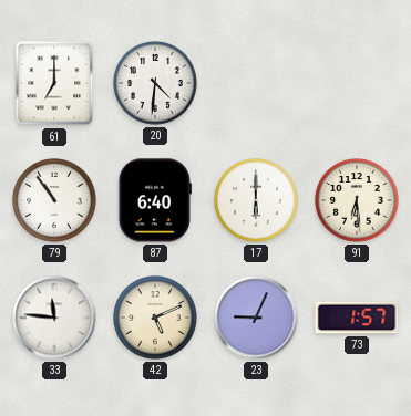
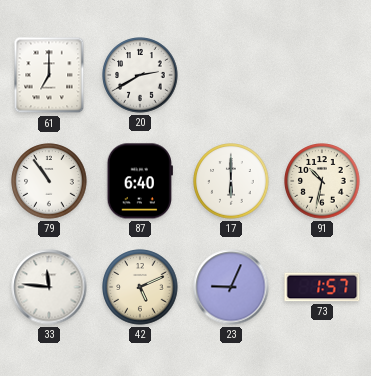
20: 4:31 -> 2:40
91: 6:29 -> 10:32
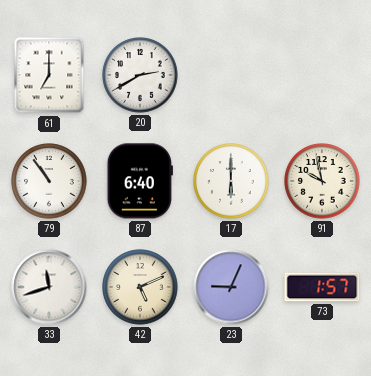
91: 10:32 -> 9:58
33: 11:46 -> 11:42
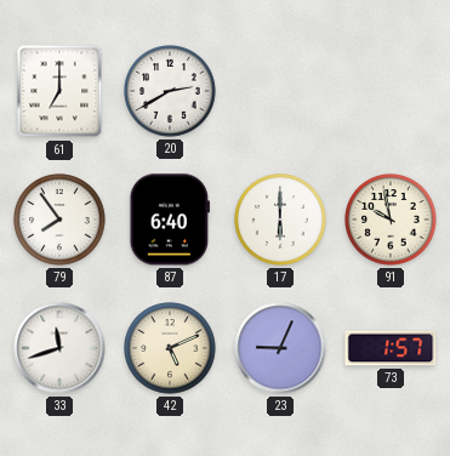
79: 10:54 -> 7:54
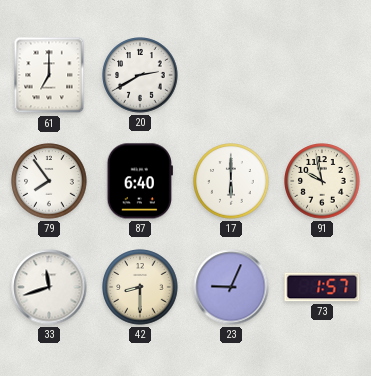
42: 5:11 -> 8:30
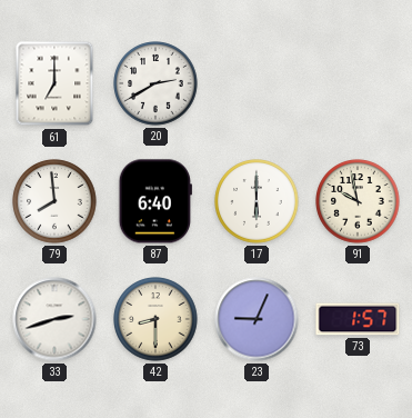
79: 7:54 -> 7:59
33: 11:42 -> 2:42
